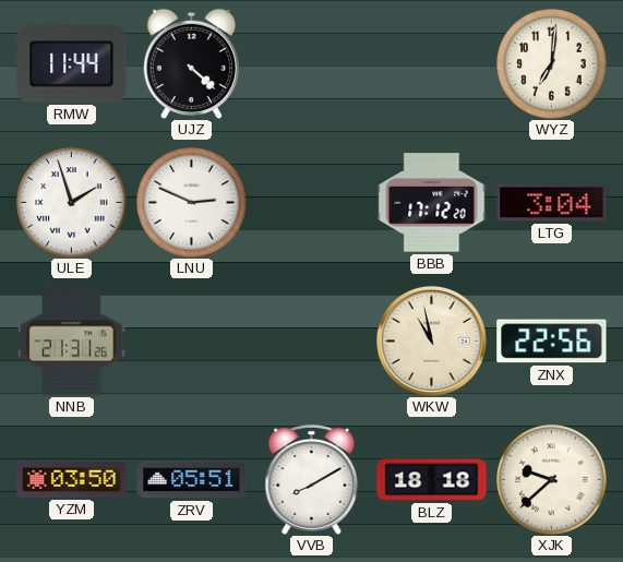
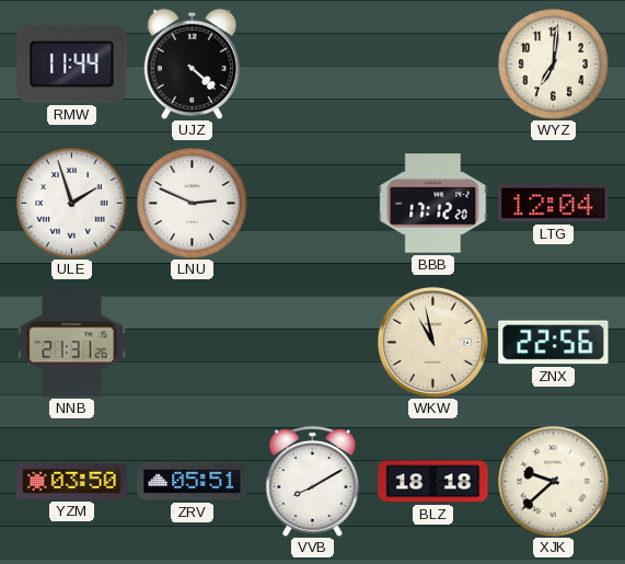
LTG: 3:04 -> 12:04
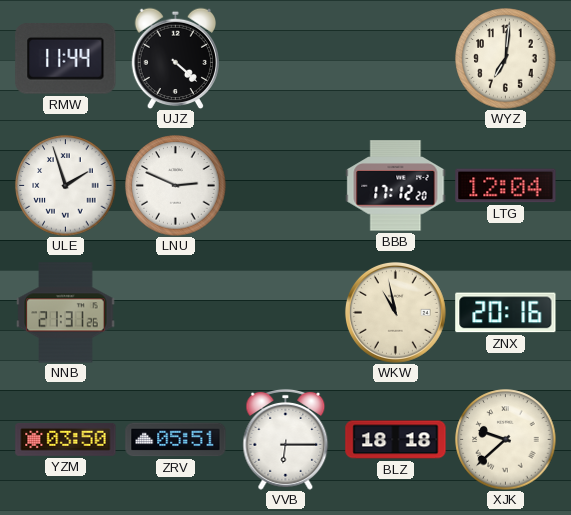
ZNX: 22:56 -> 20:16
VVB: 8:10 -> 6:15
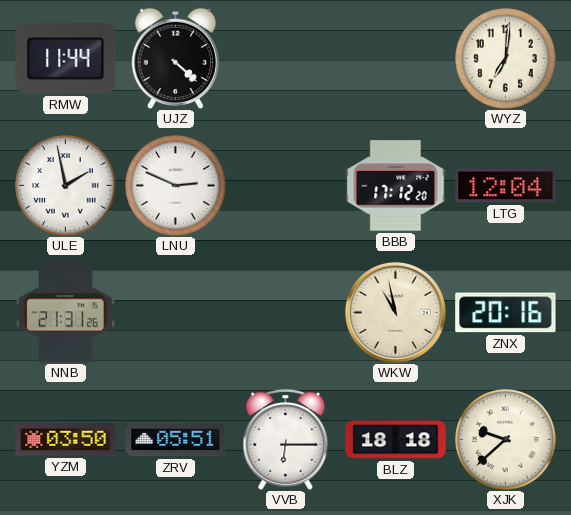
ULE: 1:57 -> 1:58
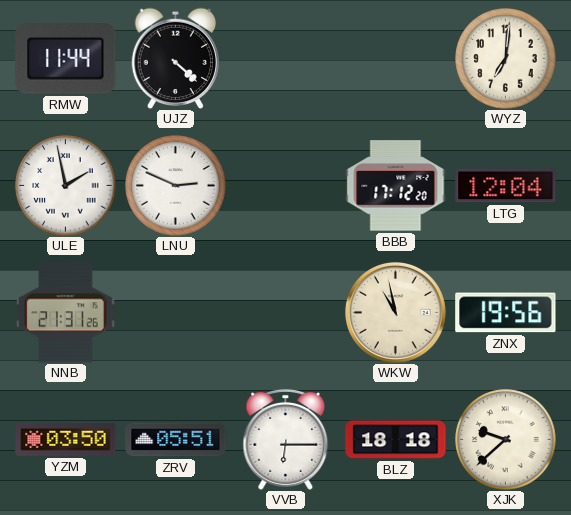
ZNX: 20:16 -> 19:56
